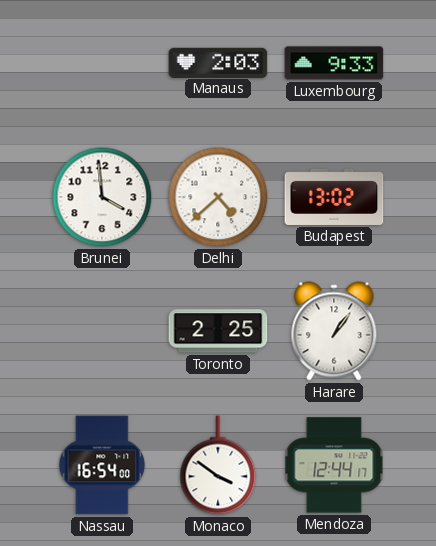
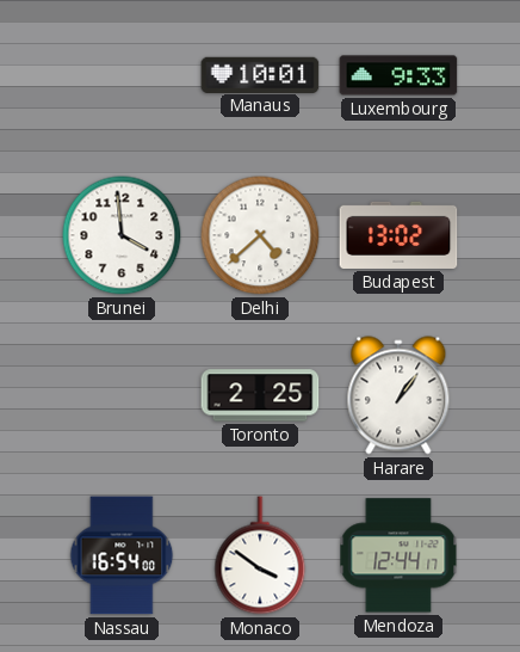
Manaus: 2:03 -> 10:01
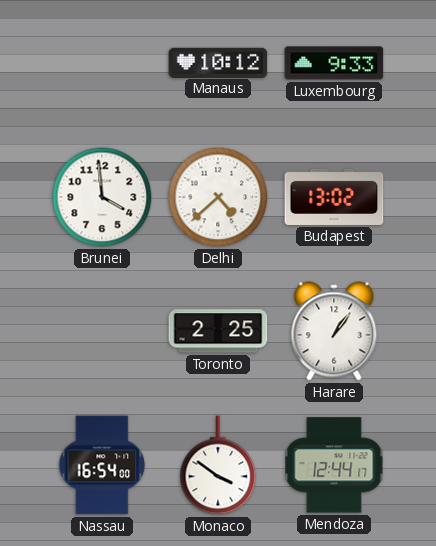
Manaus: 10:01 -> 10:12
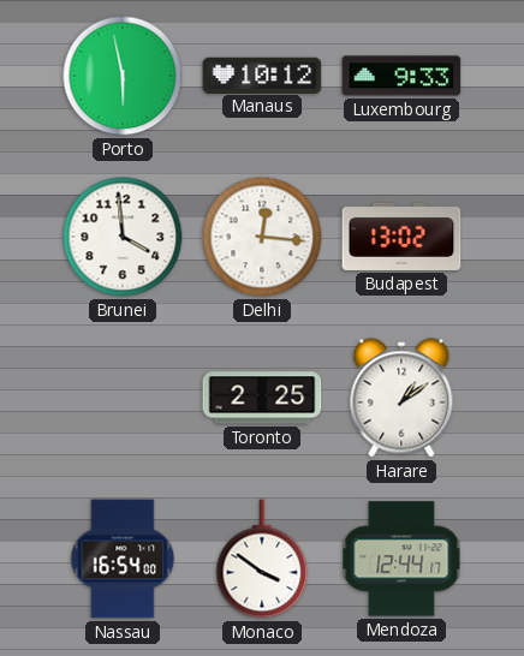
Porto: none -> 5:58
Delhi: 4:38 -> 12:16
Harare: 1:06 -> 1:09
